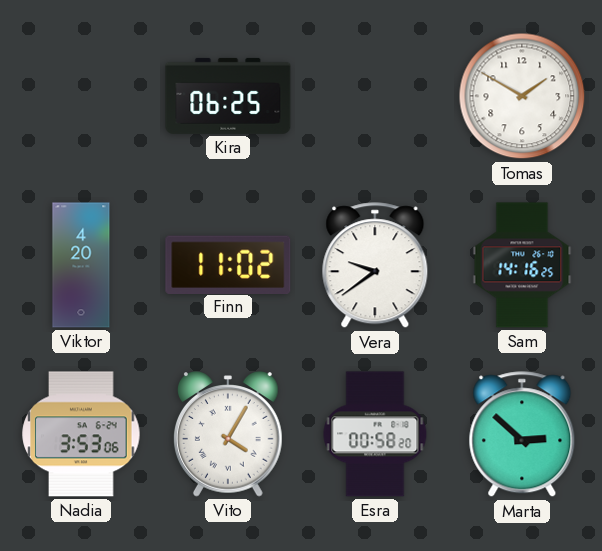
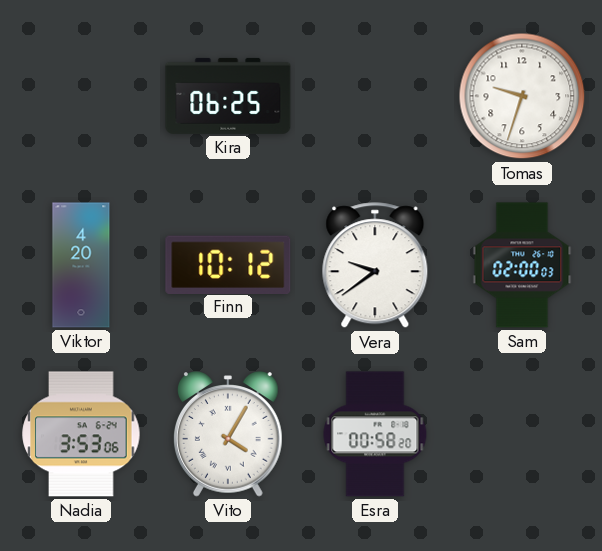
Tomas: 1:50 -> 9:33
Finn: 11:02 -> 10:12
Sam: 14:16 -> 02:00
Marta: 2:52 -> none
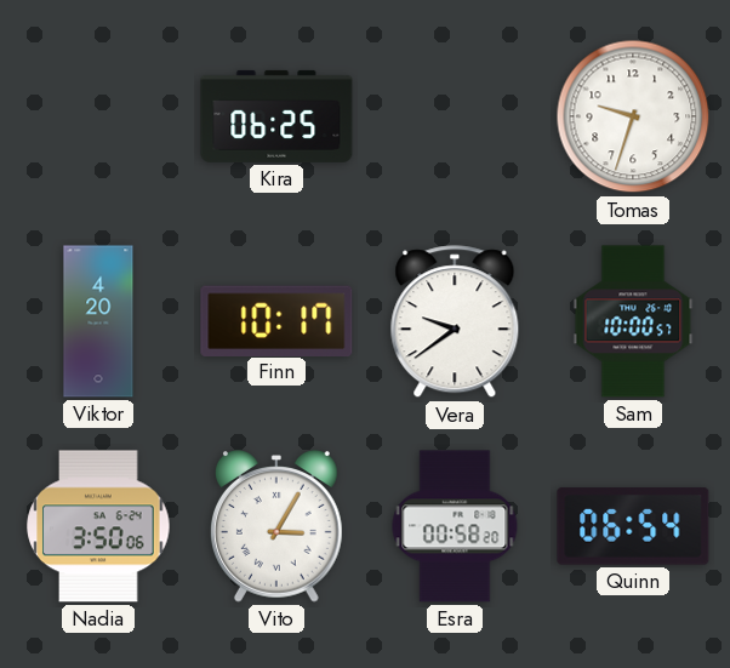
Finn: 10:12 -> 10:17
Sam: 02:00 -> 10:00
Nadia: 3:53 -> 3:50
Vito: 4:05 -> 3:05
Quinn: none -> 06:54
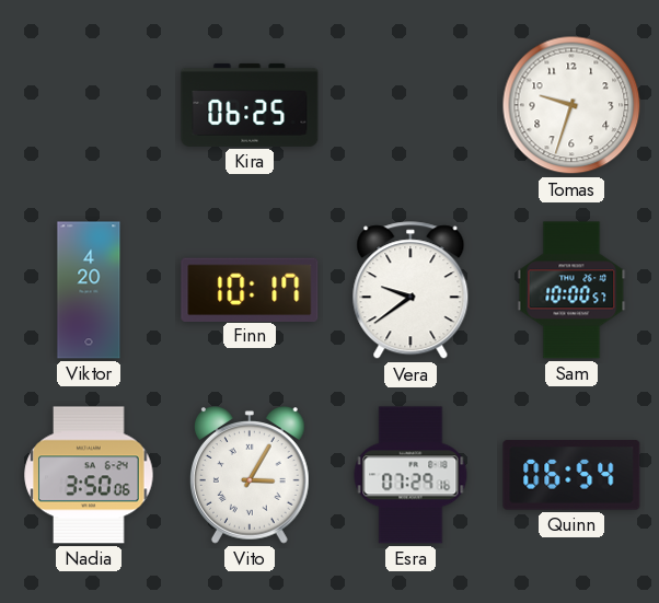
Esra: 00:58 -> 07:29
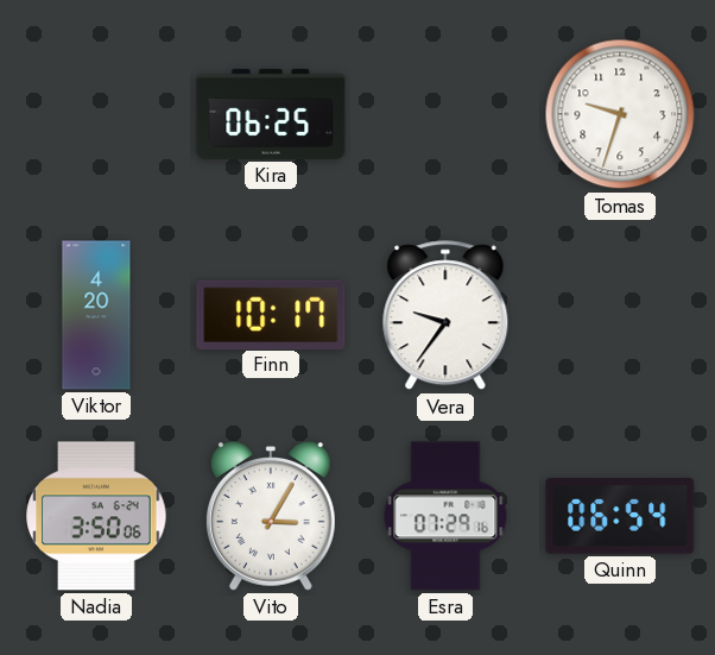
Vera: 9:39 -> 9:36
Sam: 10:00 -> none
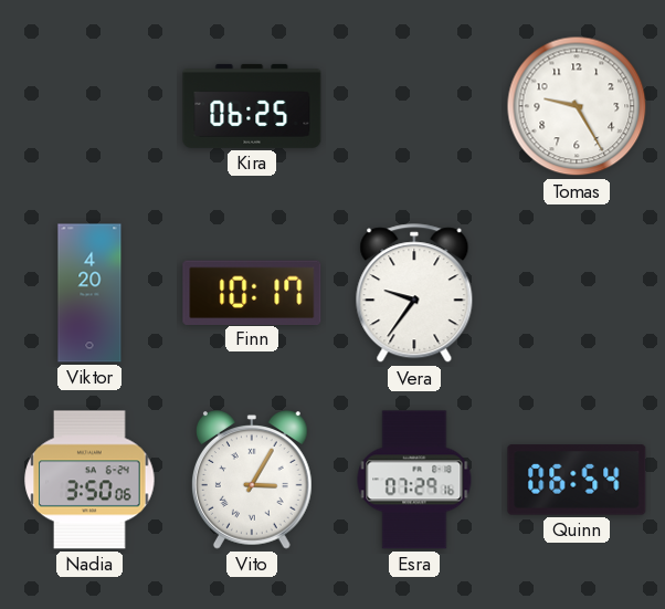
Tomas: 9:33 -> 9:25
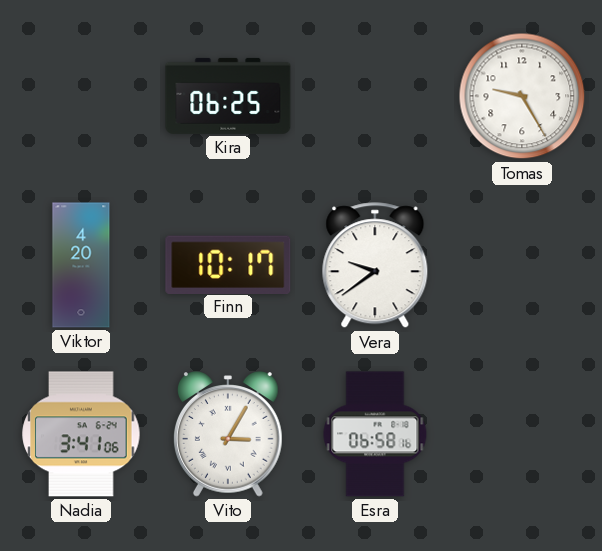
Vera: 9:36 -> 9:39
Nadia: 3:50 -> 3:41
Esra: 07:29 -> 06:58
Quinn: 06:54 -> none
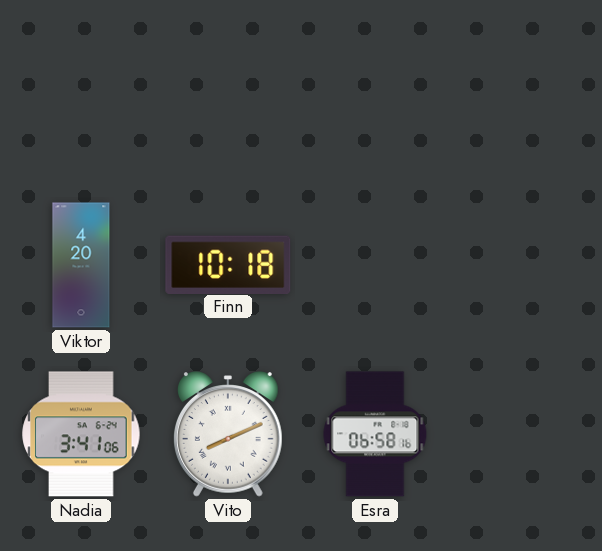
Kira: 06:25 -> none
Tomas: 9:25 -> none
Finn: 10:17 -> 10:18
Vera: 9:39 -> none
Vito: 3:05 -> 8:11
